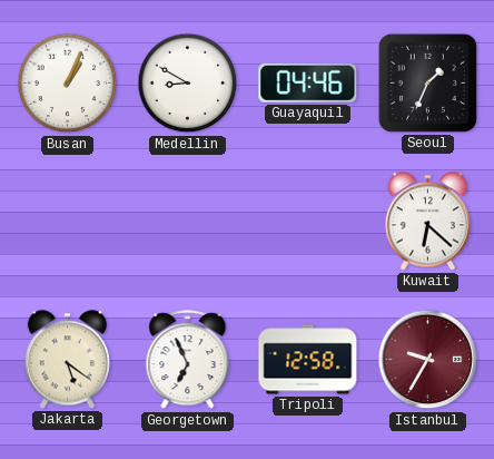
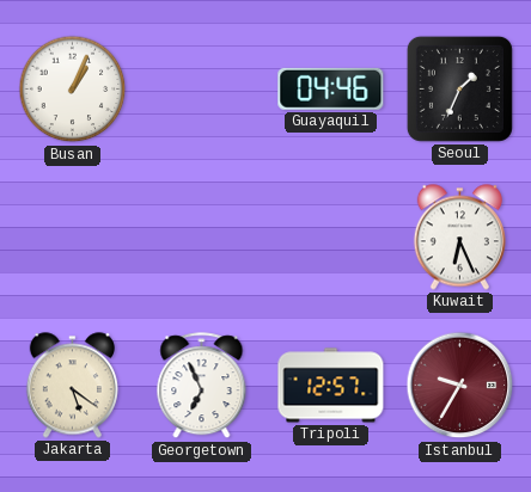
Medellin: 8:50 -> none
Kuwait: 6:22 -> 6:26
Tripoli: 12:58 -> 12:57
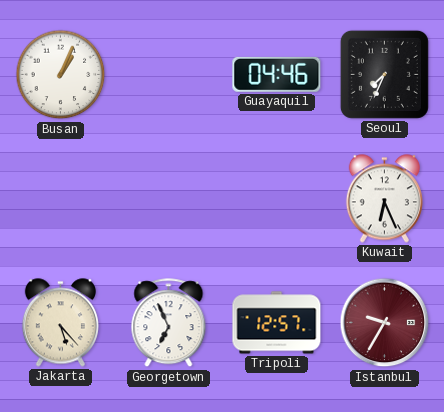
Seoul: 1:34 -> 7:34
Jakarta: 5:21 -> 5:23
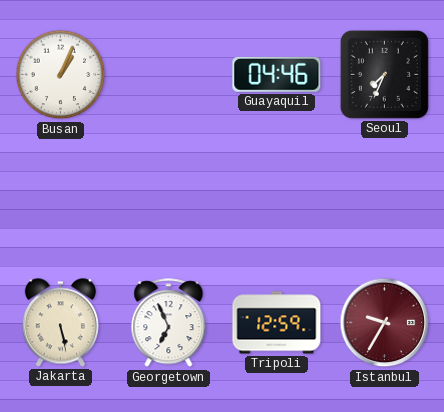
Kuwait: 6:26 -> none
Jakarta: 5:23 -> 5:28
Tripoli: 12:57 -> 12:59
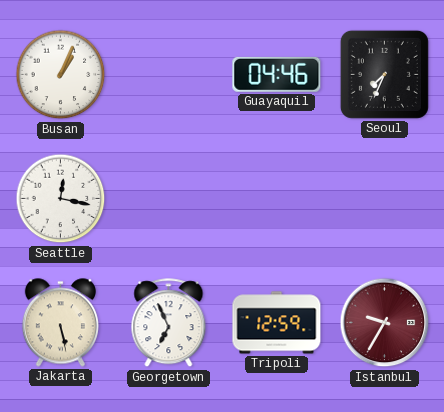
Seattle: none -> 12:17
